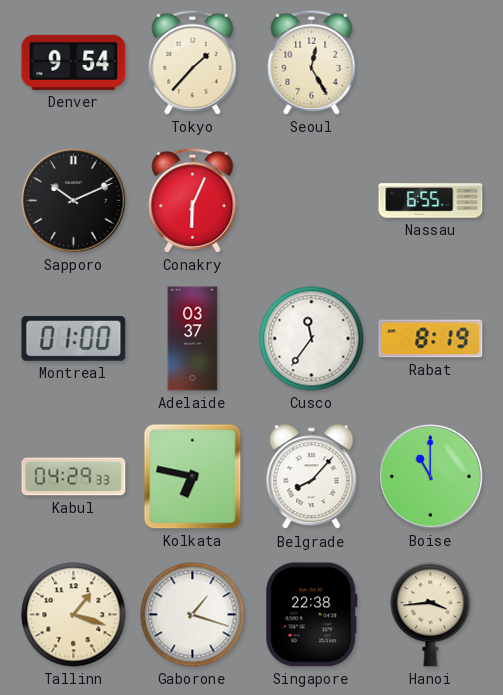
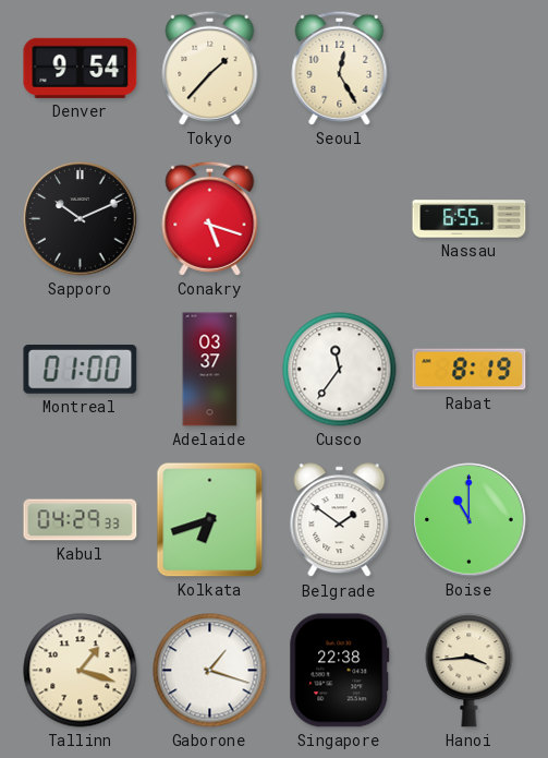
Conakry: 6:04 -> 5:18
Kolkata: 6:47 -> 6:42
Belgrade: 8:07 -> 1:51
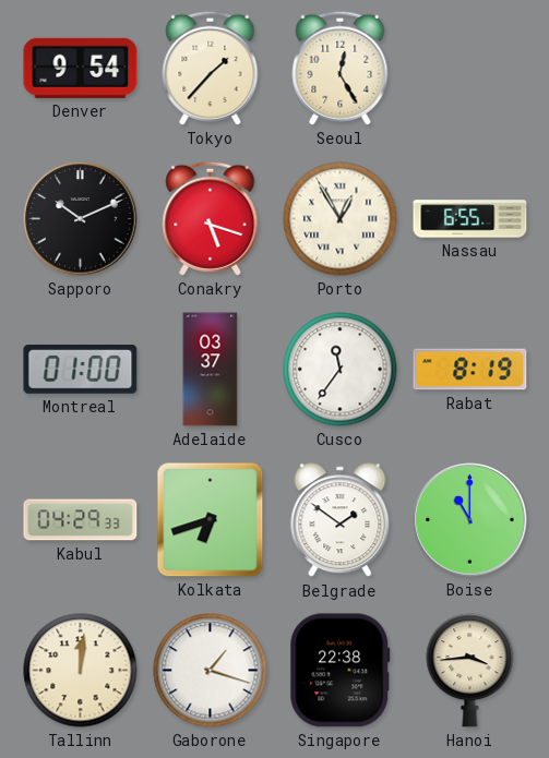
Porto: none -> 12:55
Tallinn: 1:18 -> 12:01
